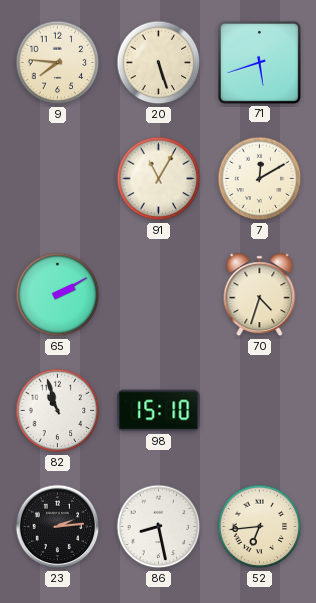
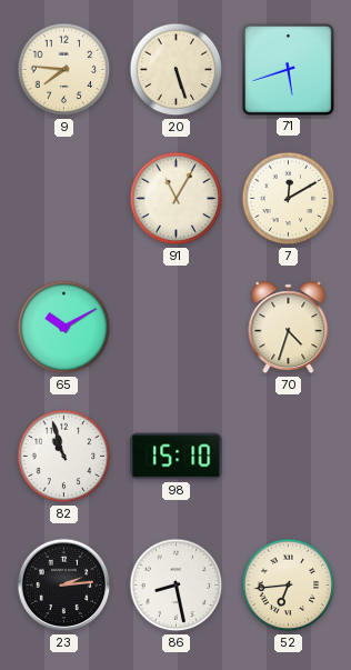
65: 2:10 -> 10:10
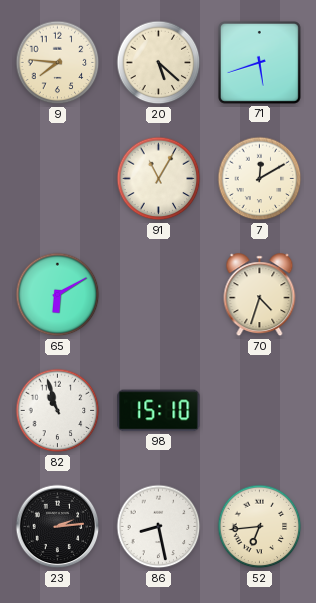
20: 5:27 -> 5:22
65: 10:10 -> 6:10
